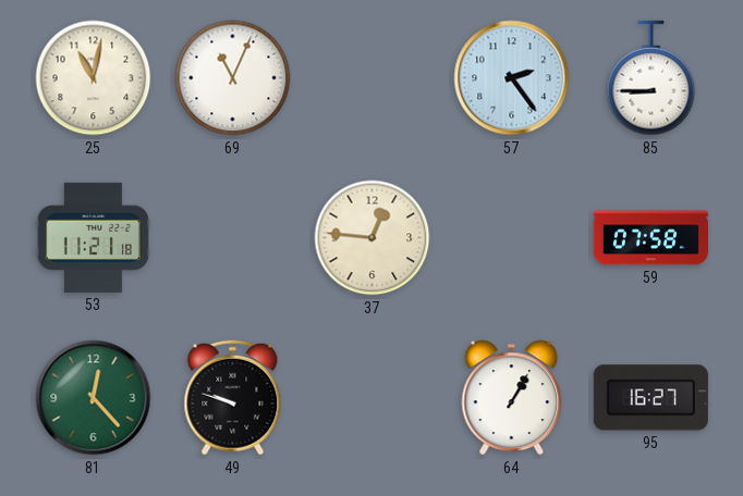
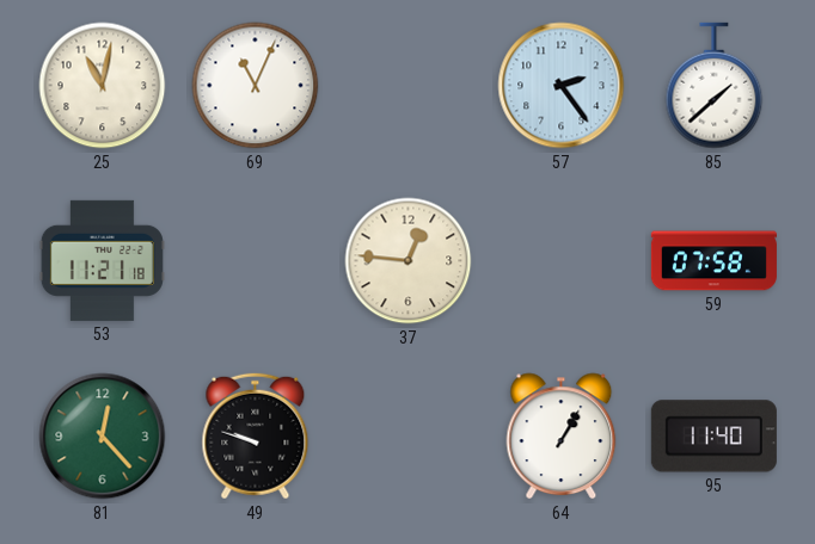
85: 8:45 -> 1:38
95: 16:27 -> 11:40
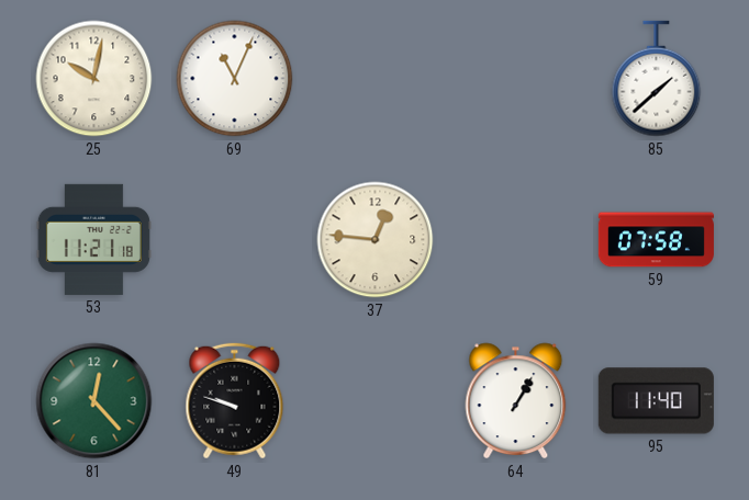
25: 11:02 -> 10:02
57: 2:24 -> none
